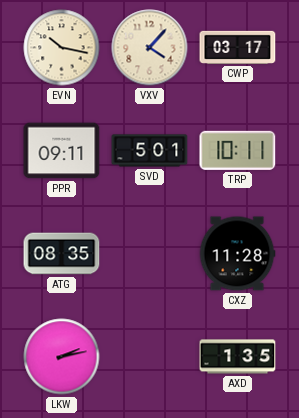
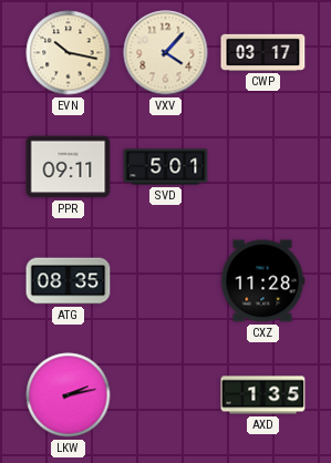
TRP: 10:11 -> none
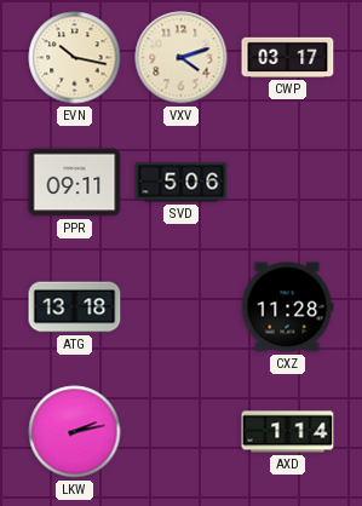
VXV: 4:07 -> 4:12
SVD: 5:01 -> 5:06
ATG: 08:35 -> 13:18
AXD: 1:35 -> 1:14
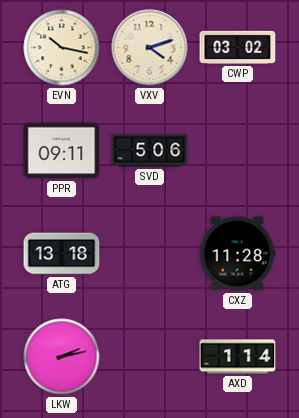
CWP: 03:17 -> 03:02
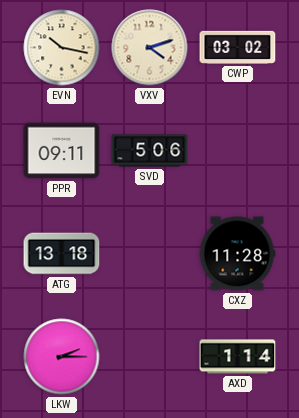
LKW: 2:13 -> 2:15
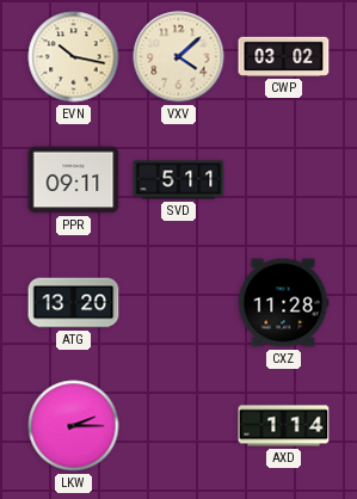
VXV: 4:12 -> 4:08
SVD: 5:06 -> 5:11
ATG: 13:18 -> 13:20
